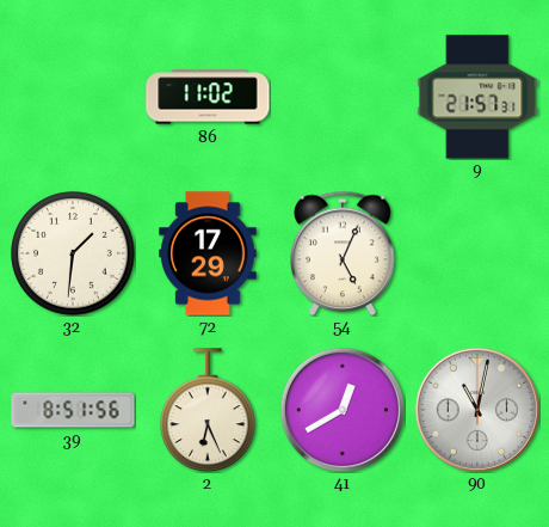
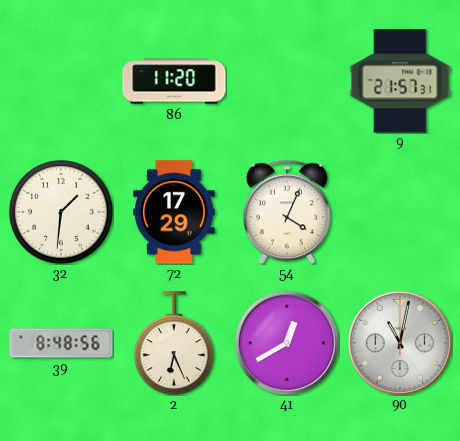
86: 11:02 -> 11:20
54: 5:04 -> 4:04
39: 8:51 -> 8:48
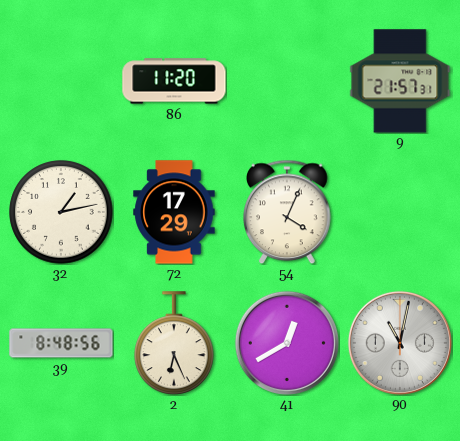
32: 1:31 -> 1:13
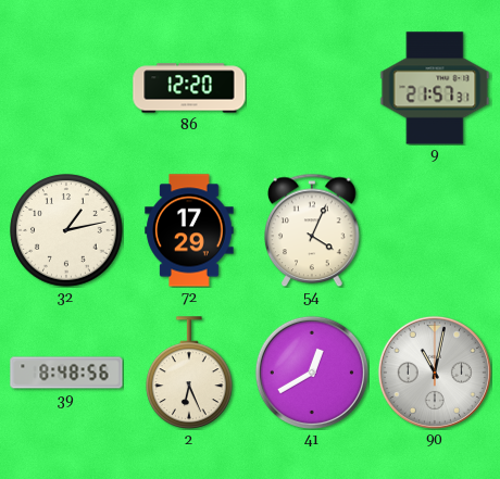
86: 11:20 -> 12:20
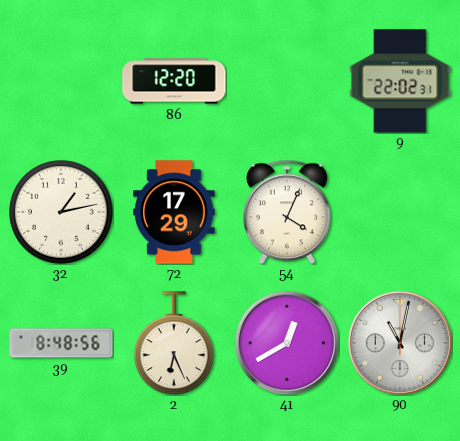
9: 21:57 -> 22:02
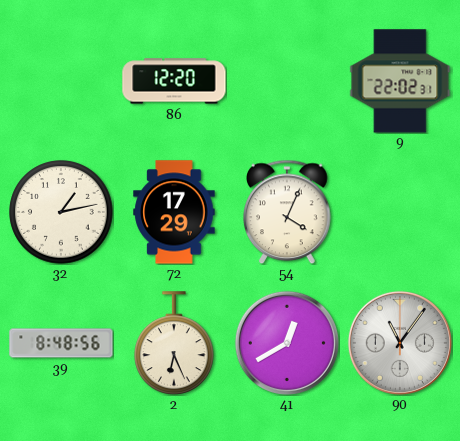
90: 11:02 -> 11:06
